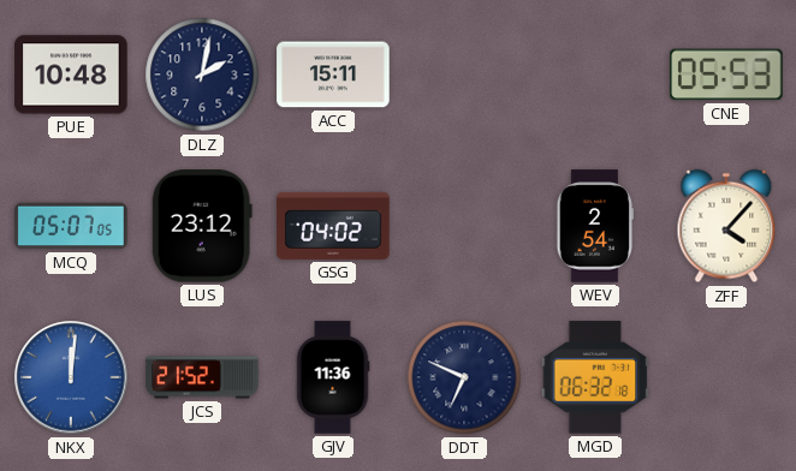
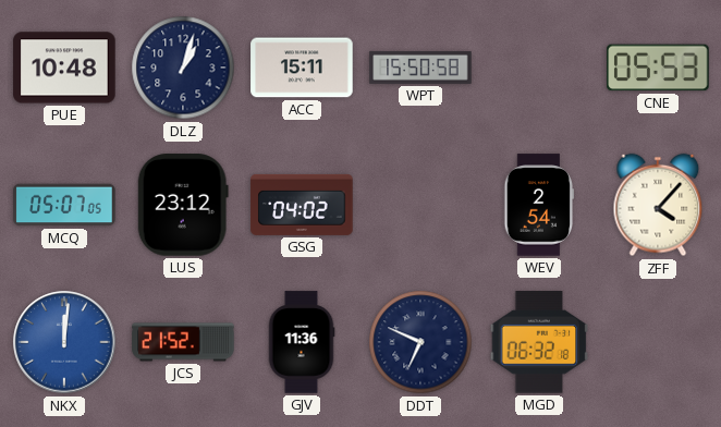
DLZ: 2:02 -> 1:03
WPT: none -> 15:50
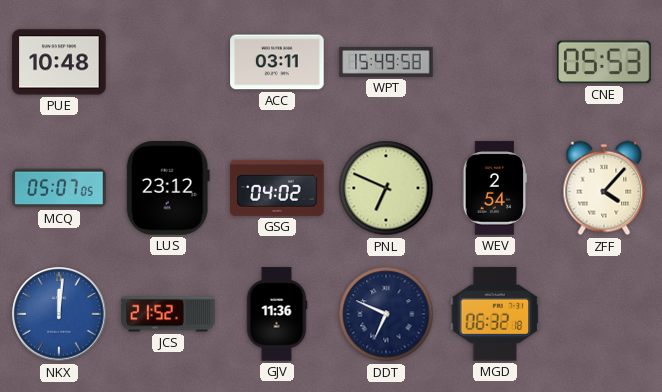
DLZ: 1:03 -> none
ACC: 15:11 -> 03:11
WPT: 15:50 -> 15:49
PNL: none -> 6:49
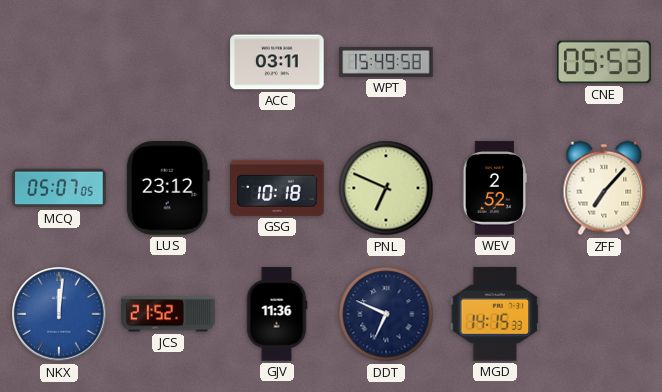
PUE: 10:48 -> none
GSG: 04:02 -> 10:18
WEV: 2:54 -> 2:52
ZFF: 4:07 -> 7:07
MGD: 06:32 -> 14:15
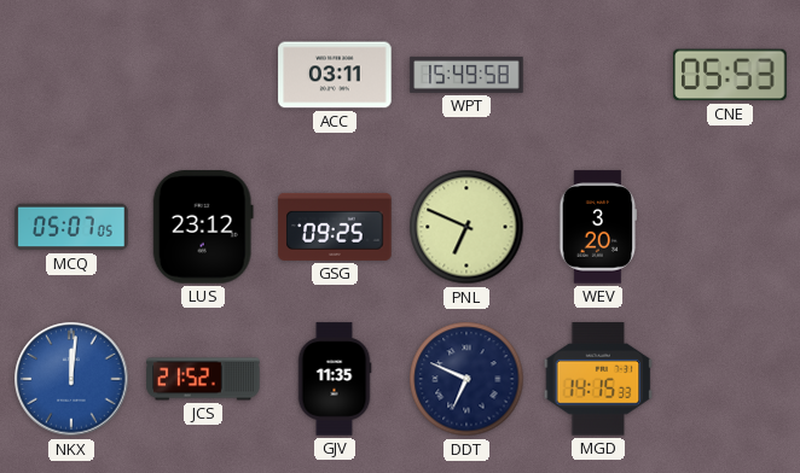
GSG: 10:18 -> 09:25
WEV: 2:52 -> 3:20
ZFF: 7:07 -> none
GJV: 11:36 -> 11:35
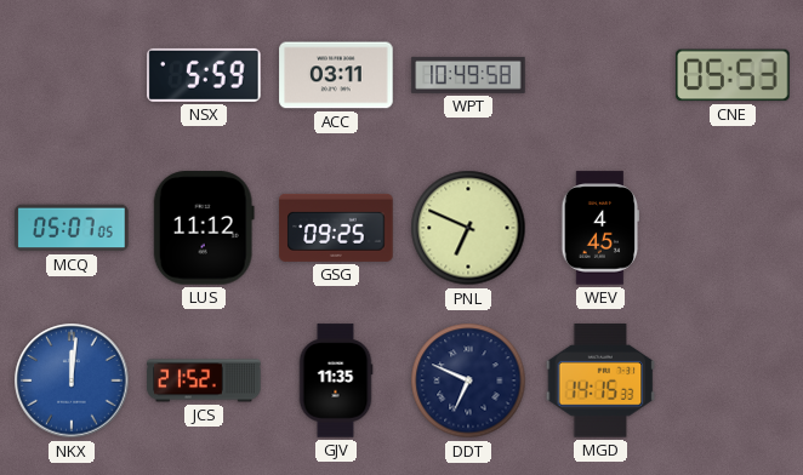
NSX: none -> 5:59
WPT: 15:49 -> 10:49
LUS: 23:12 -> 11:12
WEV: 3:20 -> 4:45
